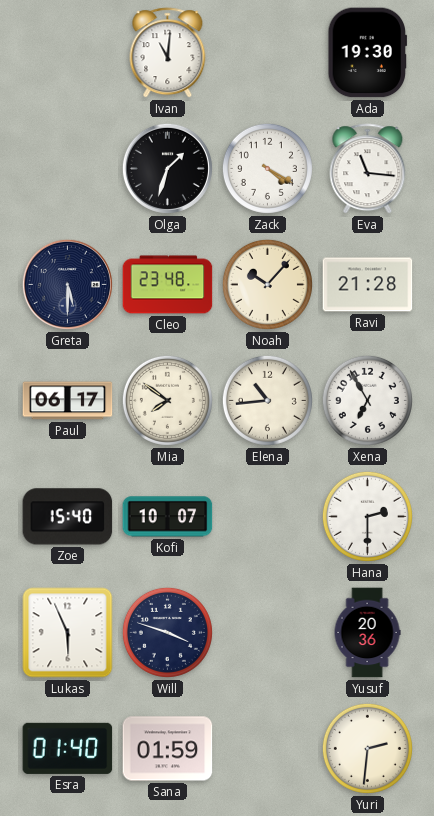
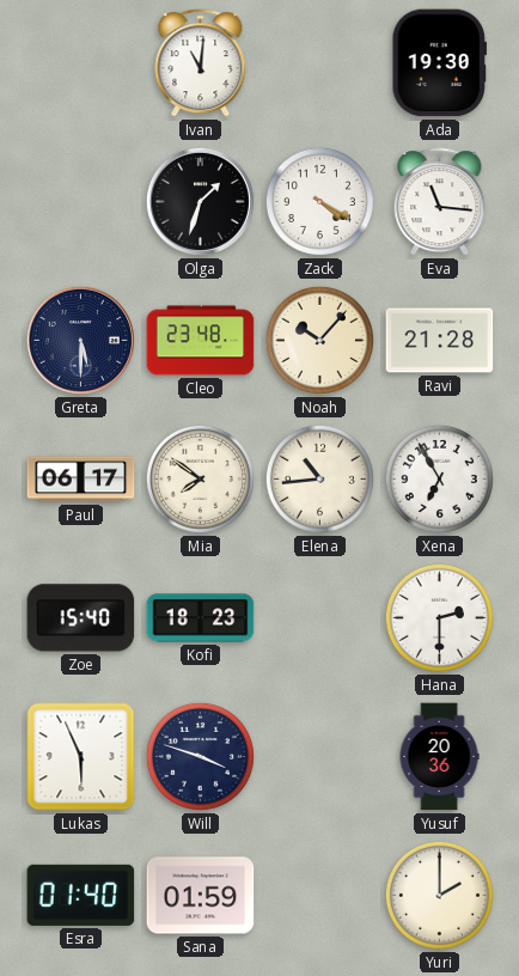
Kofi: 10:07 -> 18:23
Yuri: 2:31 -> 2:00
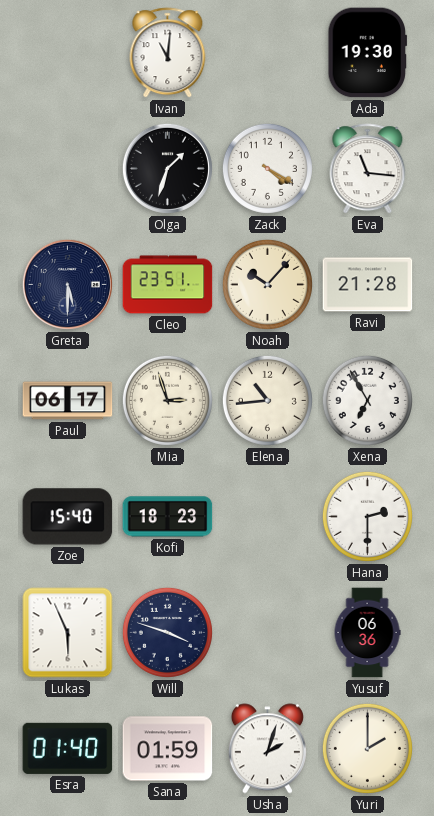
Cleo: 23:48 -> 23:51
Mia: 7:51 -> 2:57
Yusuf: 20:36 -> 06:36
Usha: none -> 2:03
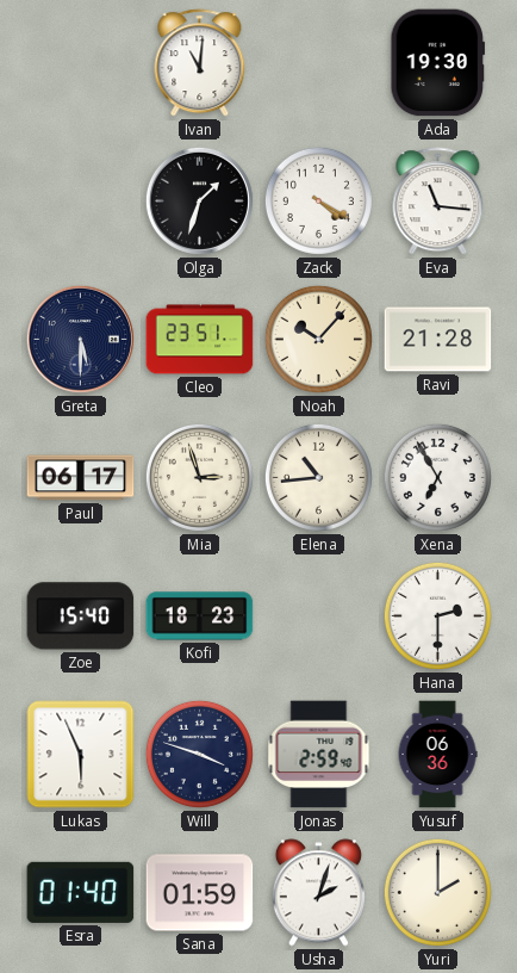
Jonas: none -> 2:59
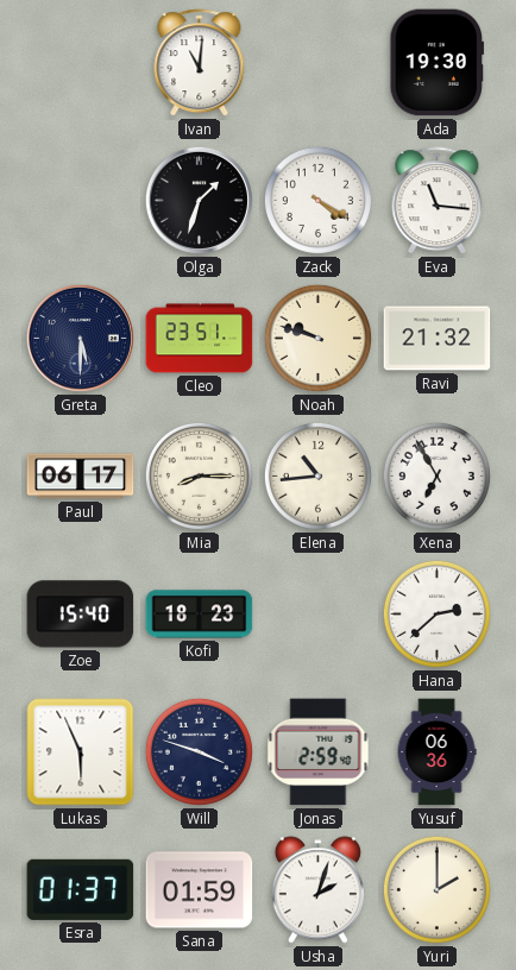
Noah: 10:07 -> 9:48
Ravi: 21:28 -> 21:32
Mia: 2:57 -> 8:15
Hana: 2:30 -> 2:38
Esra: 01:40 -> 01:37
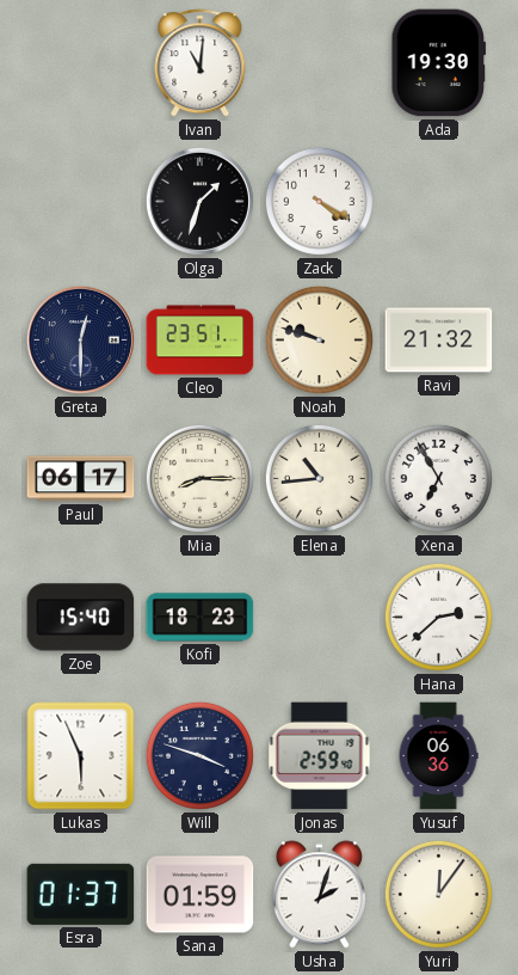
Eva: 11:16 -> none
Greta: 5:30 -> 12:30
Yuri: 2:00 -> 12:06
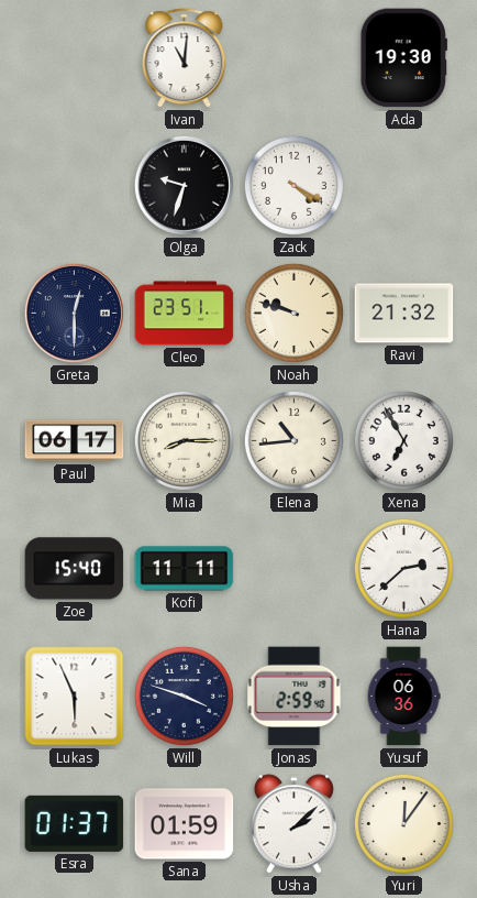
Olga: 1:33 -> 9:33
Kofi: 18:23 -> 11:11
Usha: 2:03 -> 2:08
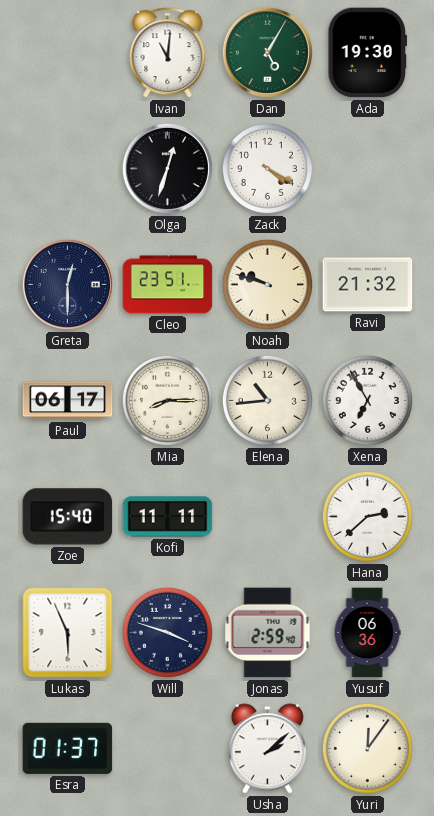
Dan: none -> 5:05
Olga: 9:33 -> 12:33
Sana: 01:59 -> none
